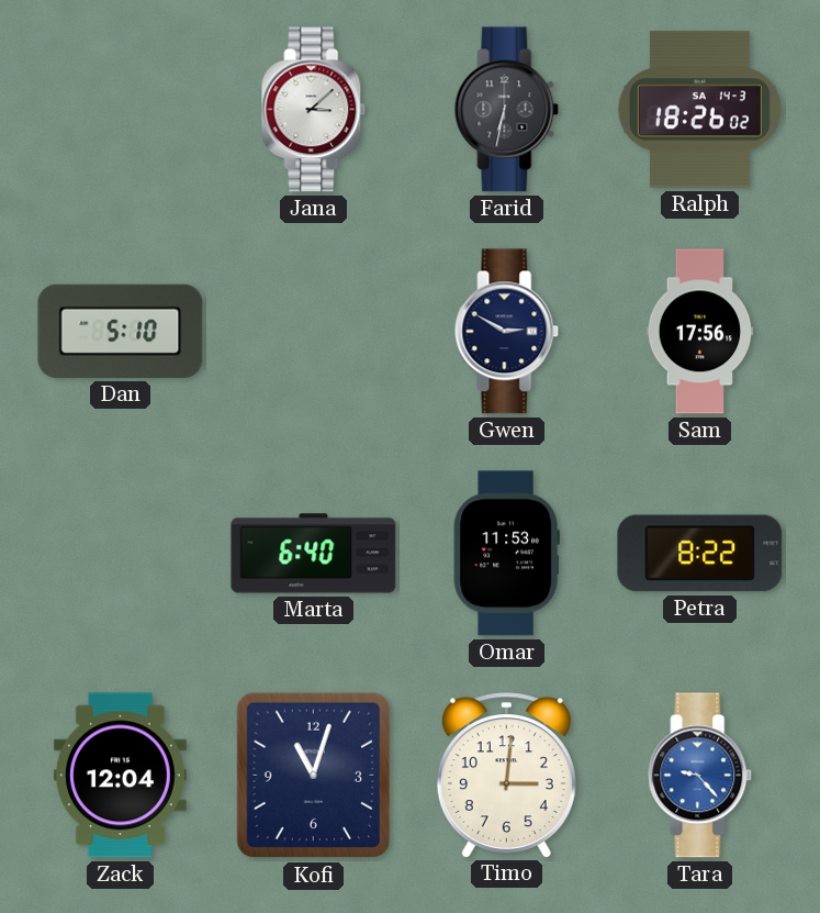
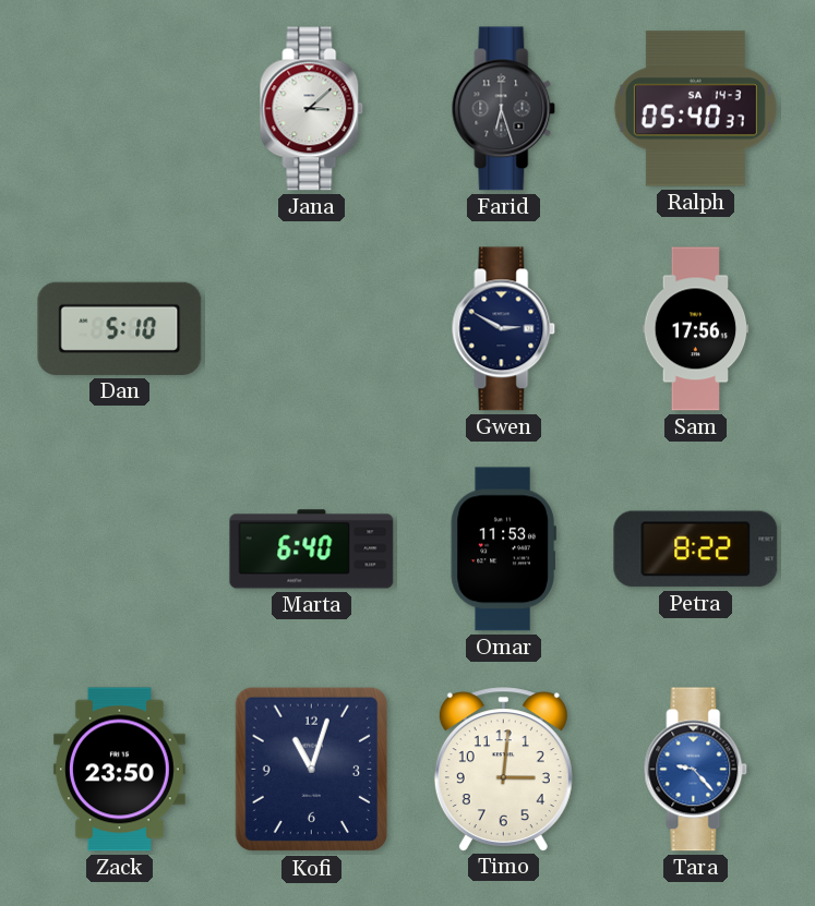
Farid: 6:32 -> 6:27
Ralph: 18:26 -> 05:40
Zack: 12:04 -> 23:50
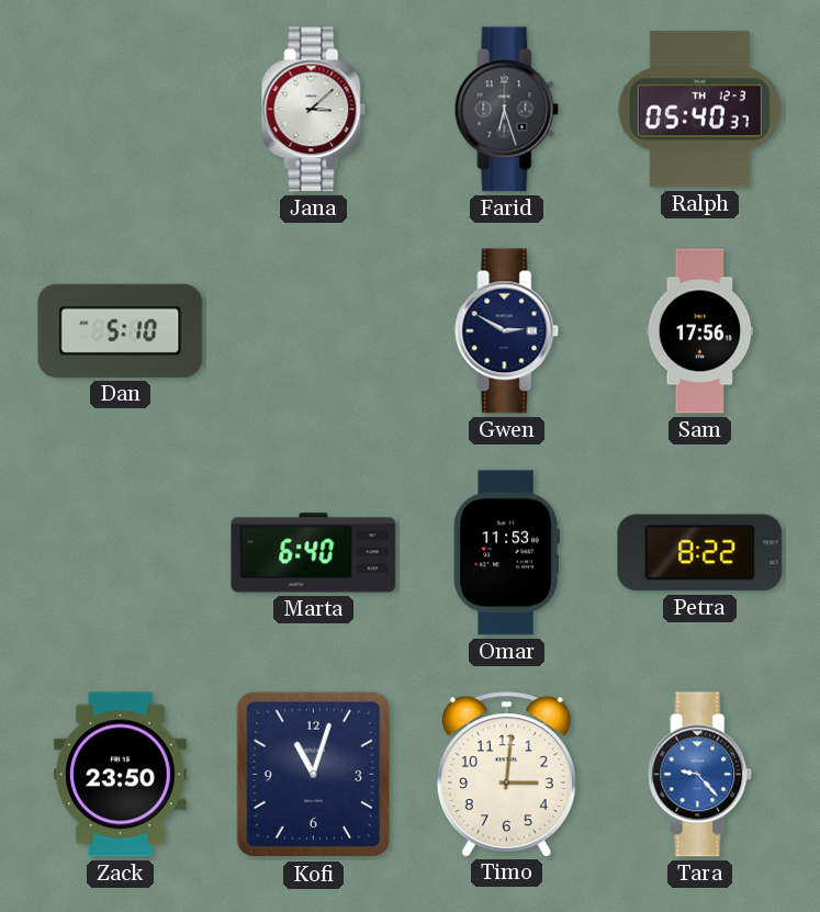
Ralph date: SA 14-3 -> TH 12-3
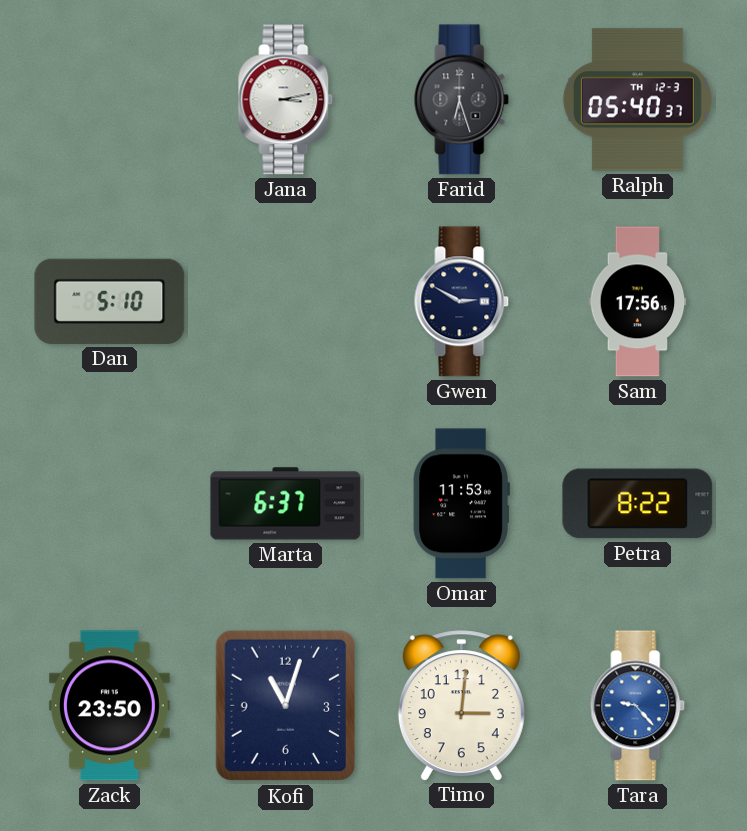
Jana: 3:08 -> 3:13
Marta: 6:40 -> 6:37
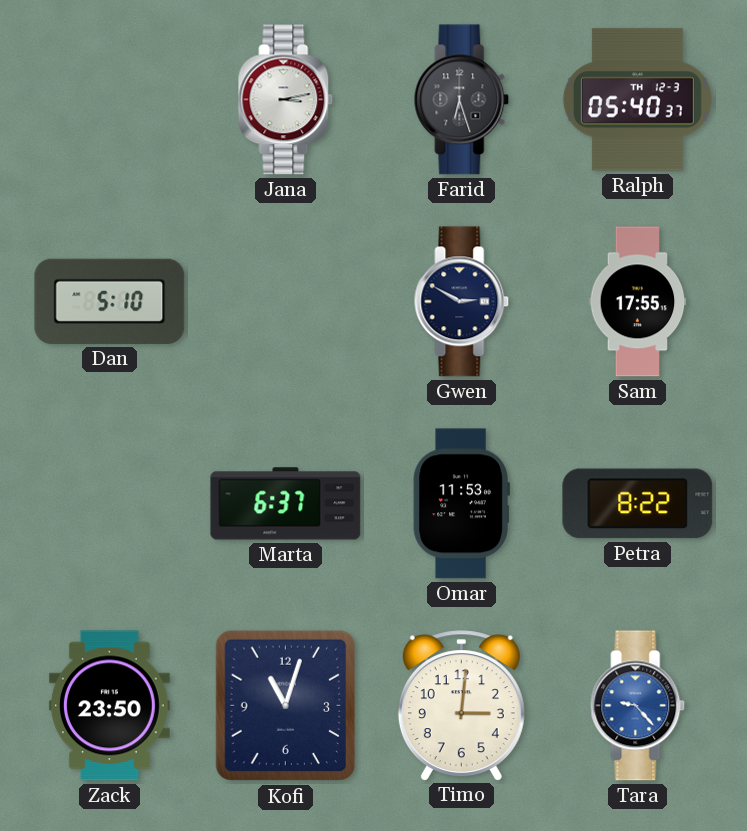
Sam: 17:56 -> 17:55
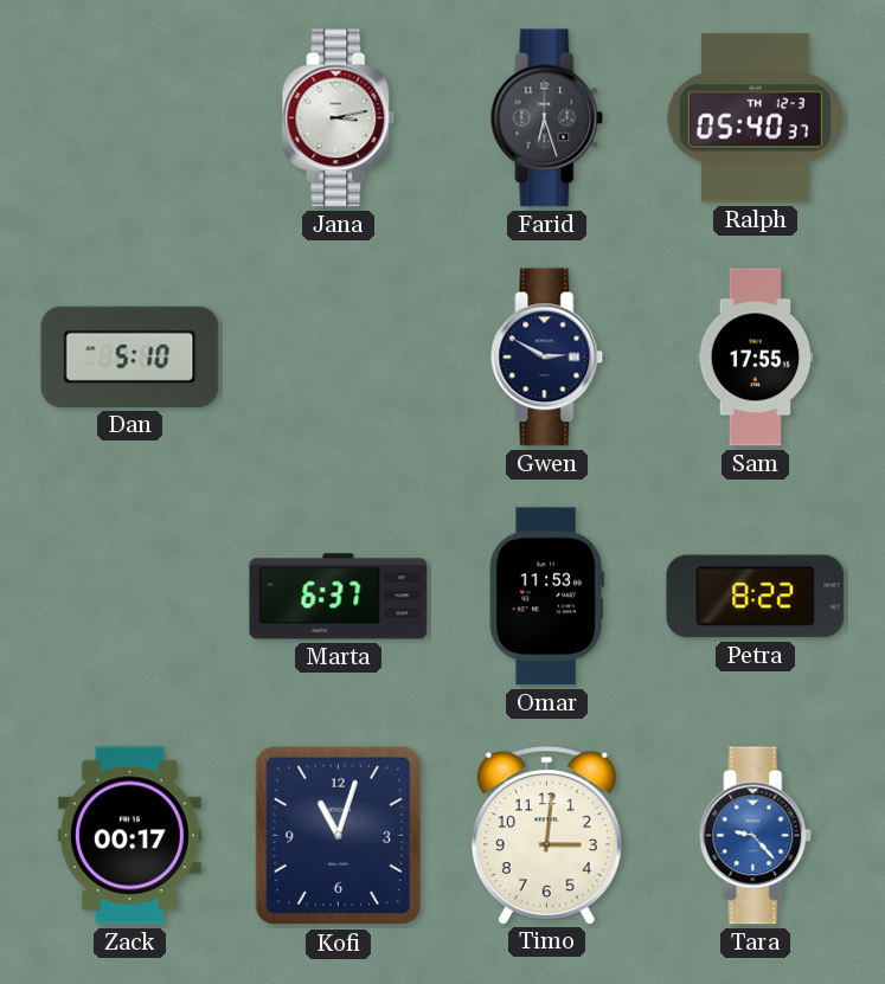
Zack: 23:50 -> 00:17
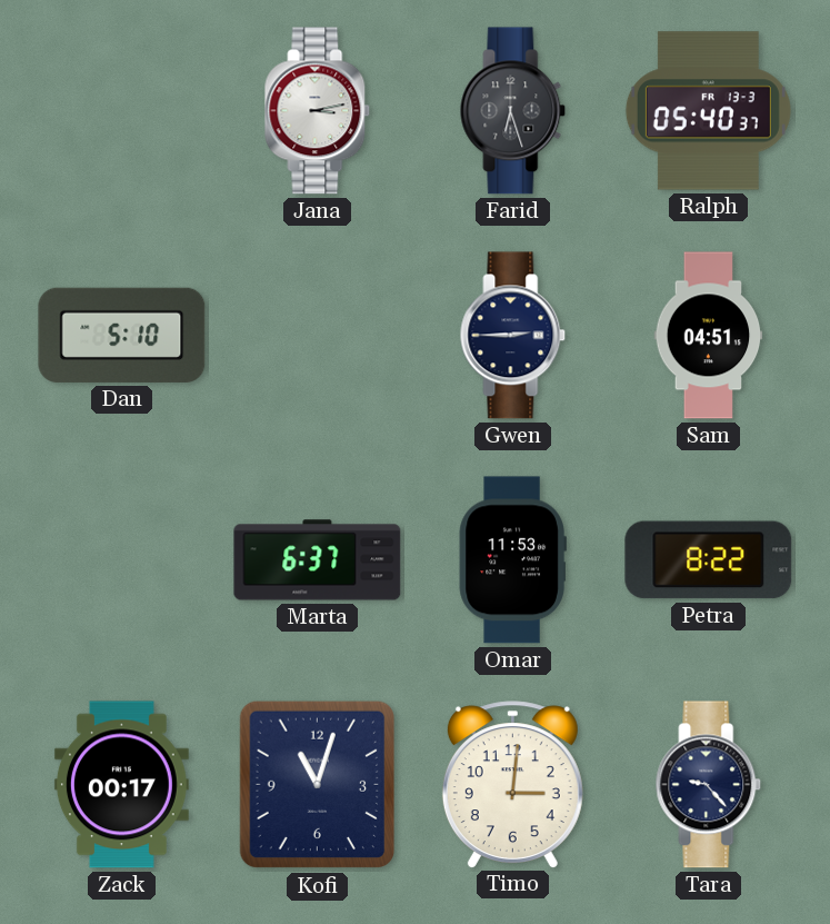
Ralph date: TH 12-3 -> FR 13-3
Gwen: 2:50 -> 2:45
Sam: 17:55 -> 04:51
Tara dial: blue -> navy
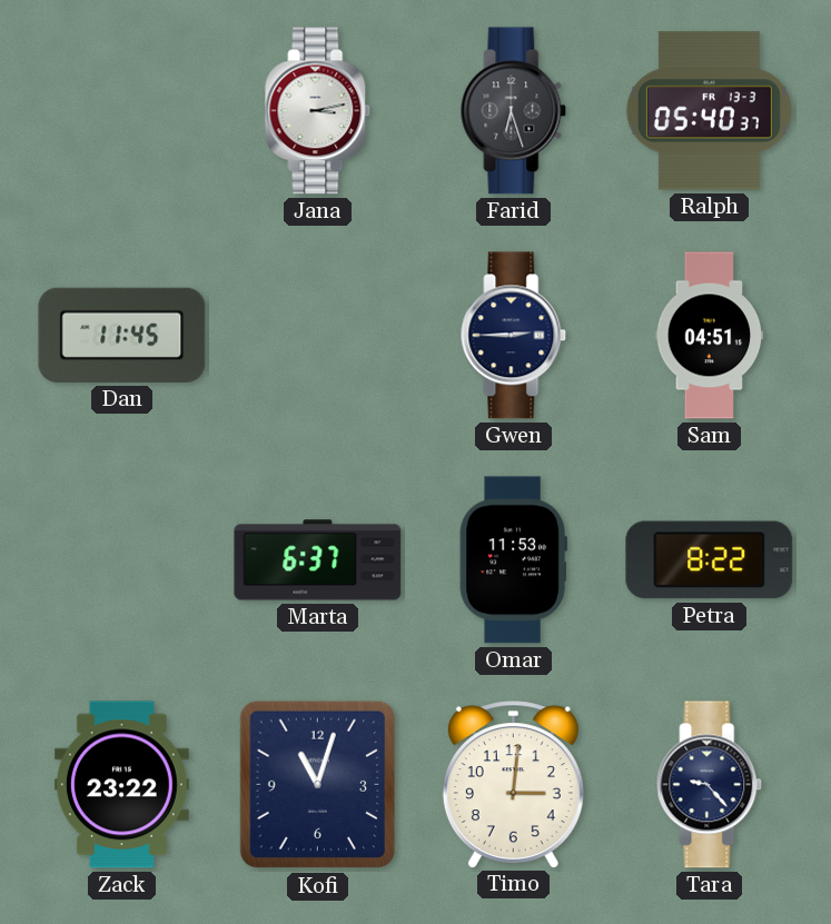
Dan: 5:10 -> 11:45
Zack: 00:17 -> 23:22
